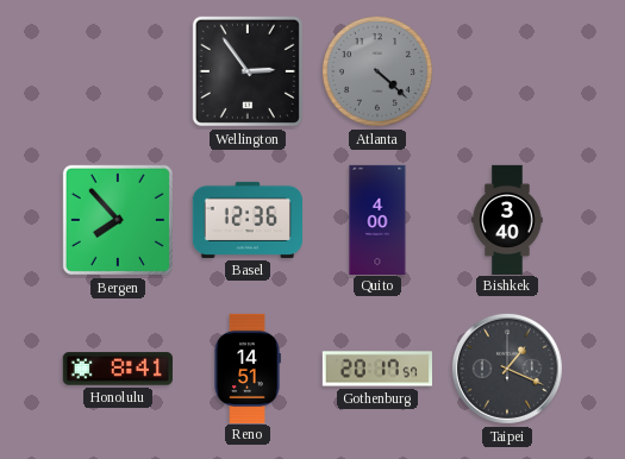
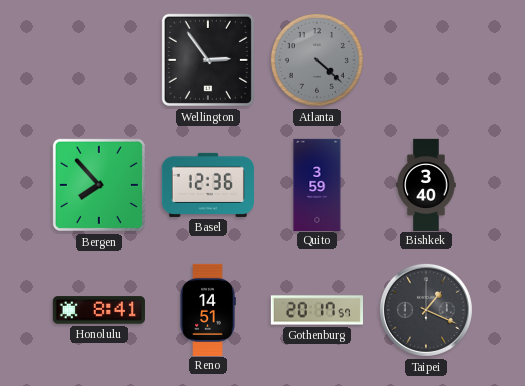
Quito: 4:00 -> 3:59
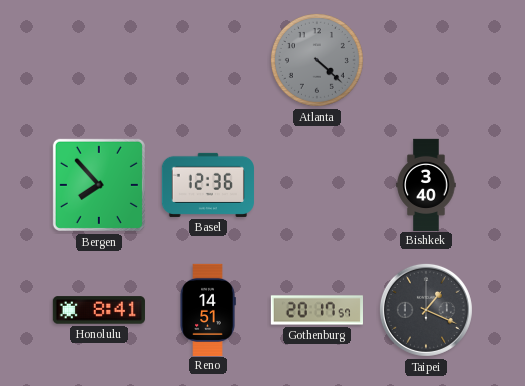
Wellington: 2:54 -> none
Quito: 3:59 -> none
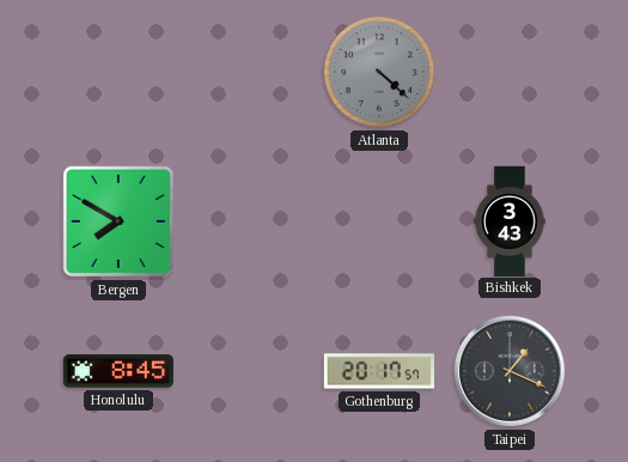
Bergen: 7:53 -> 7:50
Basel: 12:36 -> none
Bishkek: 3:40 -> 3:43
Honolulu: 8:41 -> 8:45
Reno: 14:51 -> none
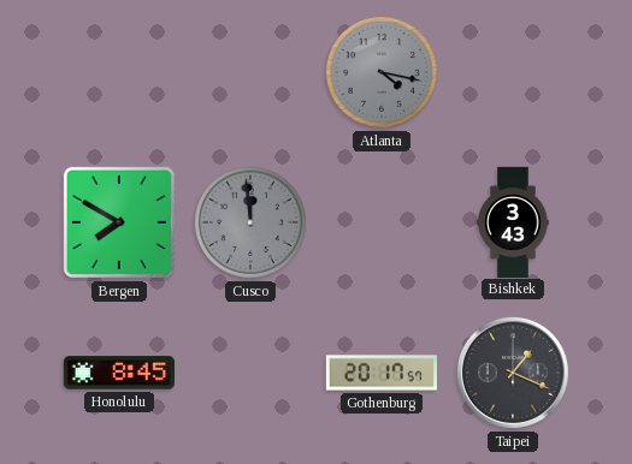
Atlanta: 4:22 -> 4:17
Cusco: none -> 11:59
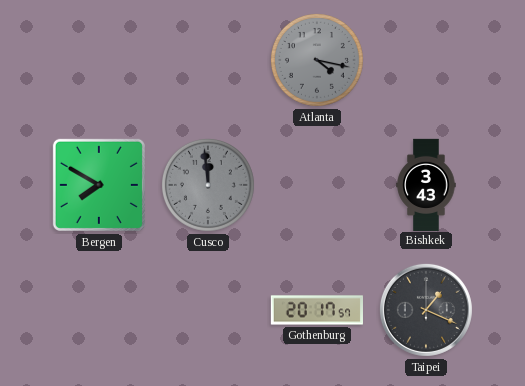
Honolulu: 8:45 -> none
